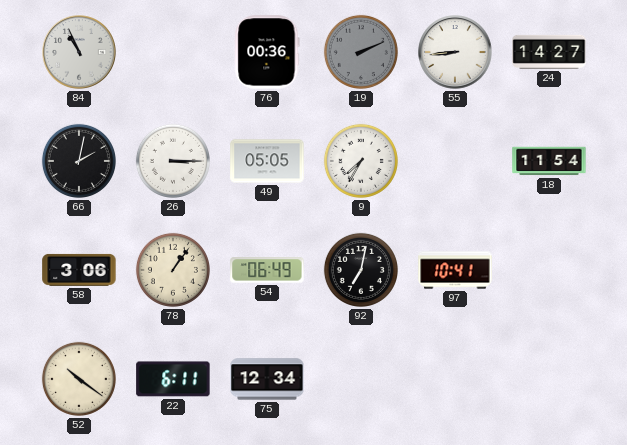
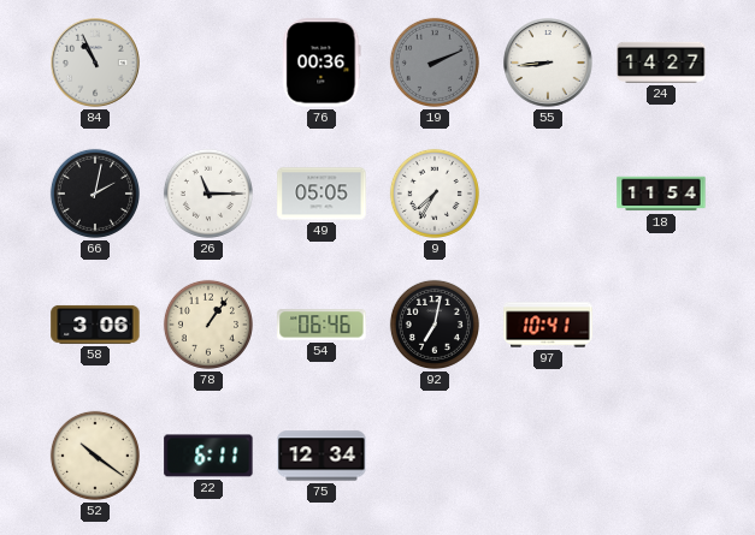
26: 3:15 -> 11:15
54: 06:49 -> 06:46
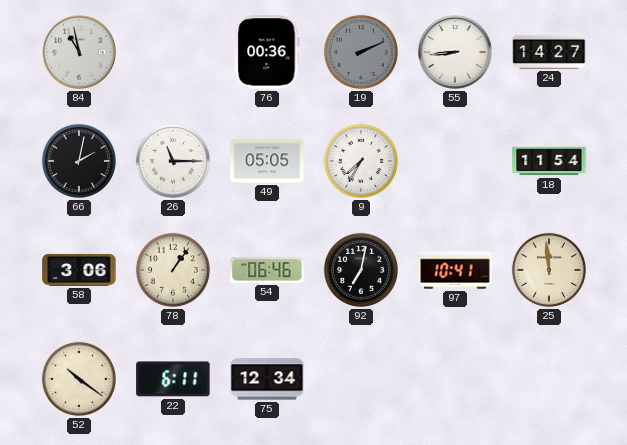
84: 10:56 -> 10:58
25: none -> 11:59
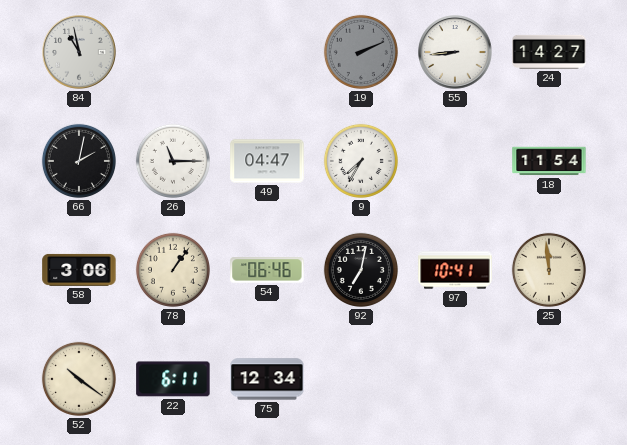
76: 00:36 -> none
49: 05:05 -> 04:47
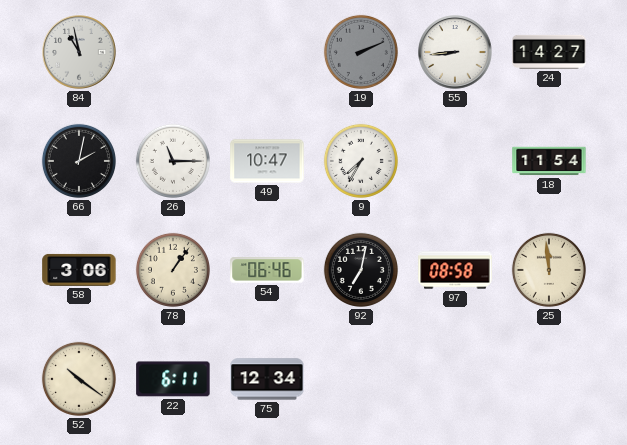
49: 04:47 -> 10:47
97: 10:41 -> 08:58
